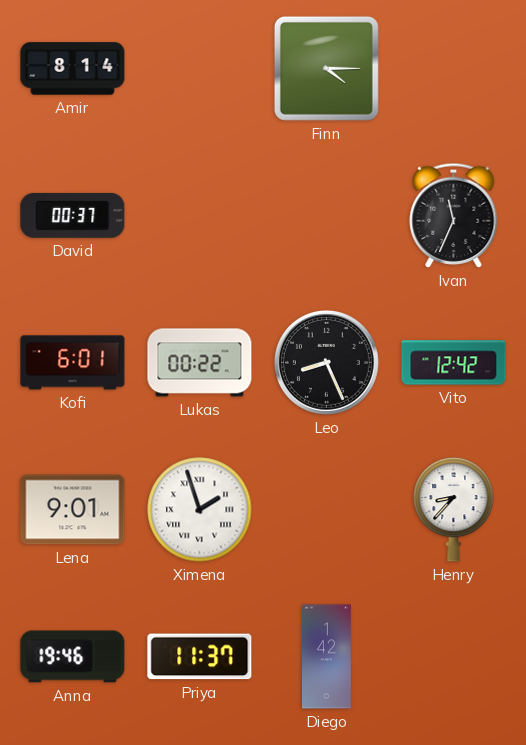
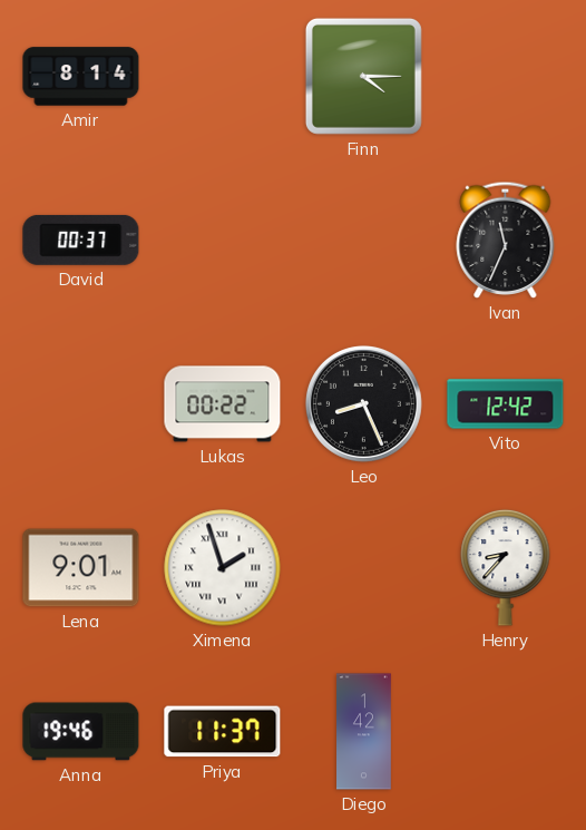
Kofi: 6:01 -> none
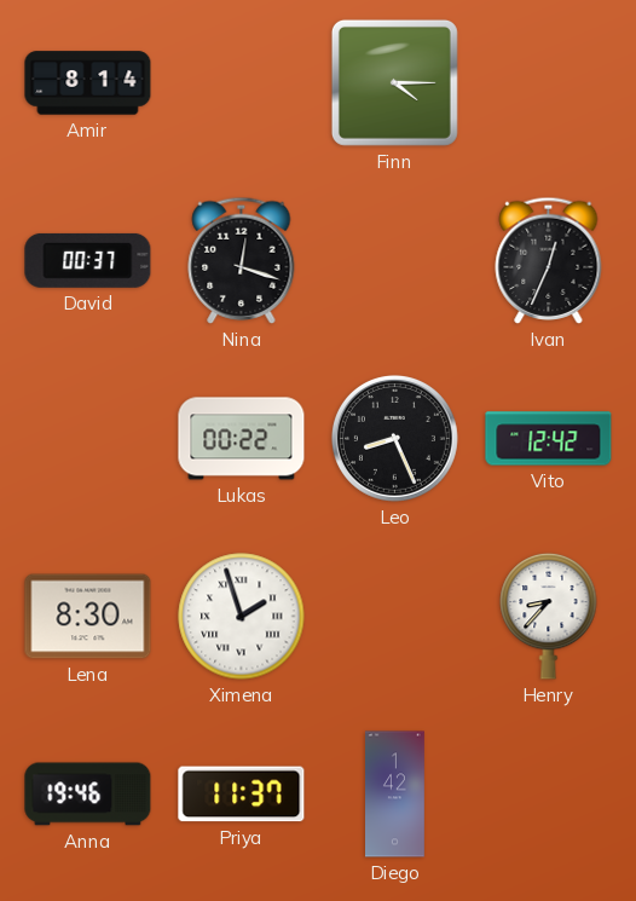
Nina: none -> 12:18
Ivan: 11:34 -> 12:34
Lena: 9:01 -> 8:30
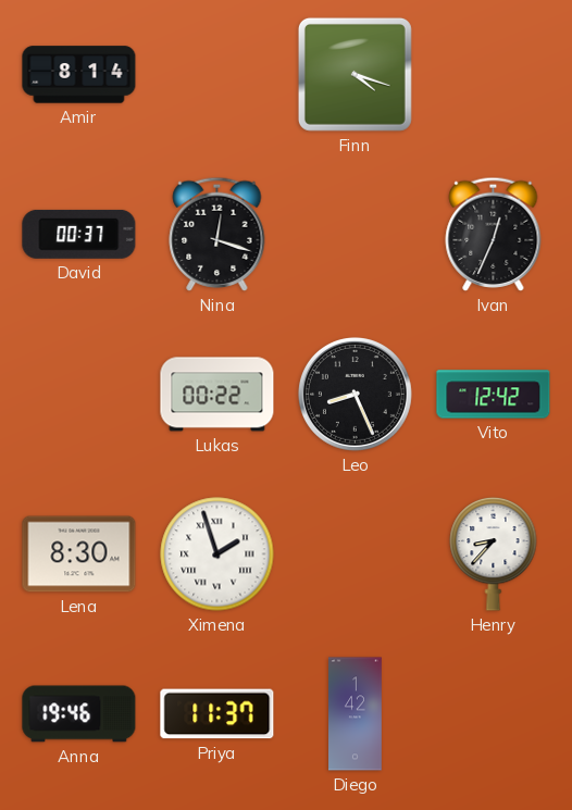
Finn: 4:15 -> 4:18
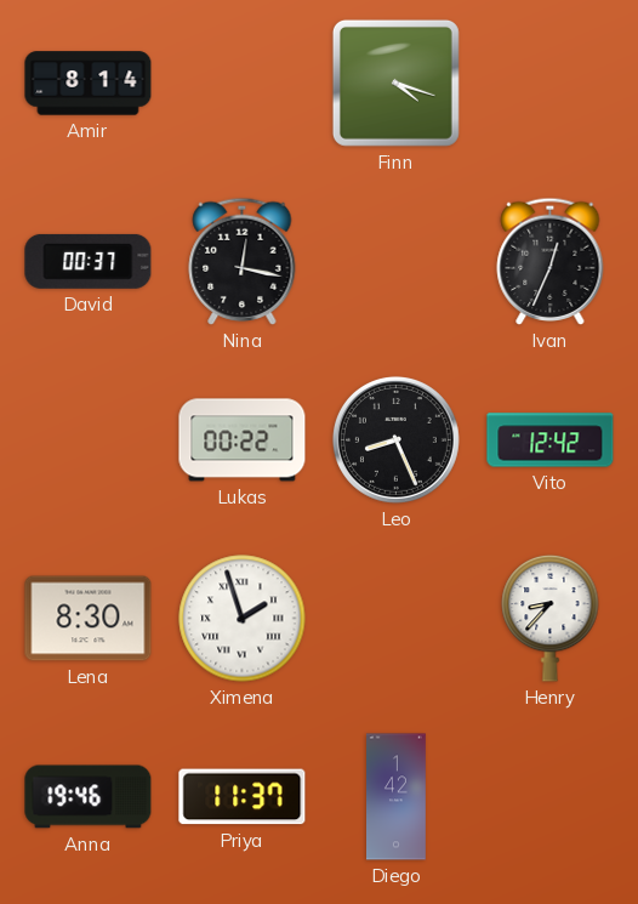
Nina: 12:18 -> 12:17
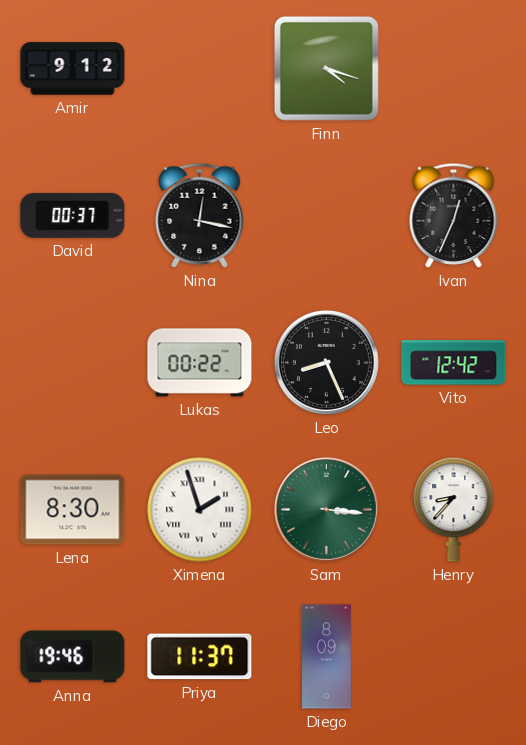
Amir: 8:14 -> 9:12
Sam: none -> 3:16
Diego: 1:42 -> 8:09
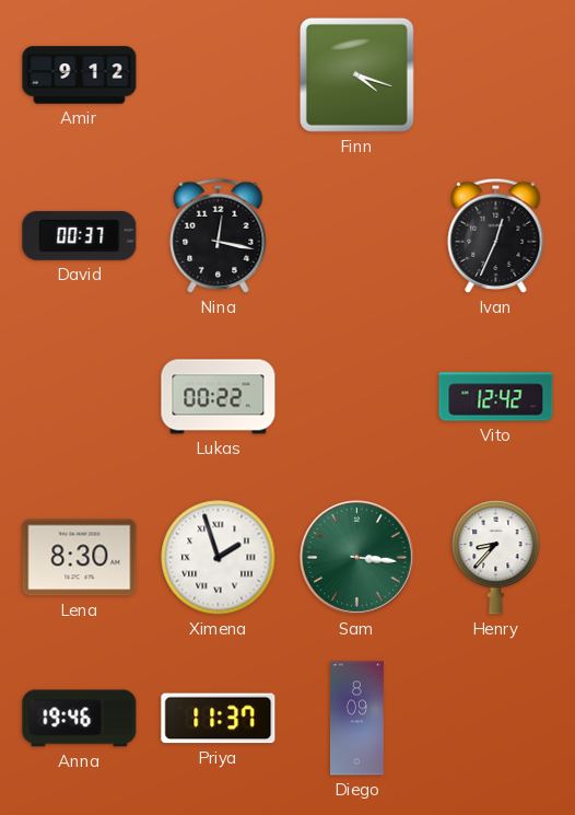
Leo: 8:26 -> none
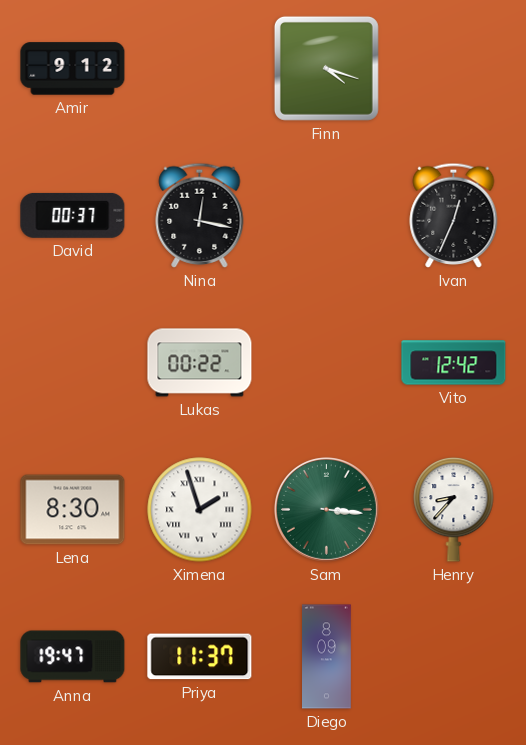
Anna: 19:46 -> 19:47
